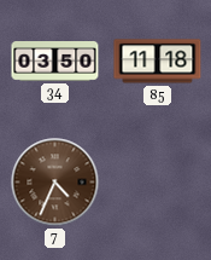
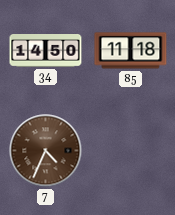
34: 03:50 -> 14:50
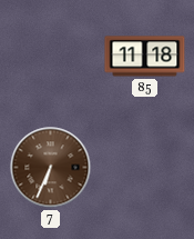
34: 14:50 -> none
7: 4:34 -> 6:34
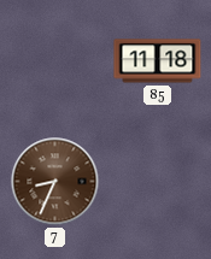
7: 6:34 -> 8:34
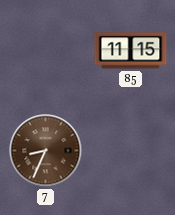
85: 11:18 -> 11:15
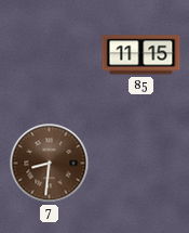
7: 8:34 -> 8:31
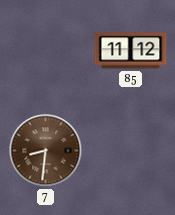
85: 11:15 -> 11:12
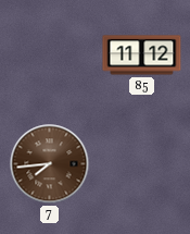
7: 8:31 -> 7:44
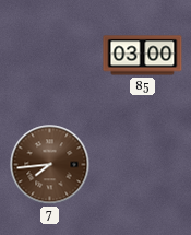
85: 11:12 -> 03:00
